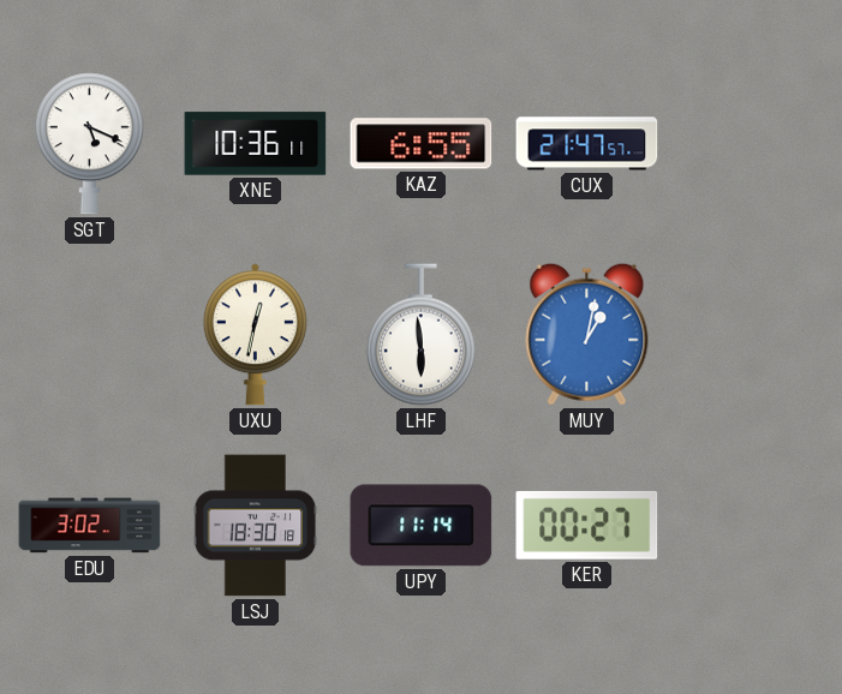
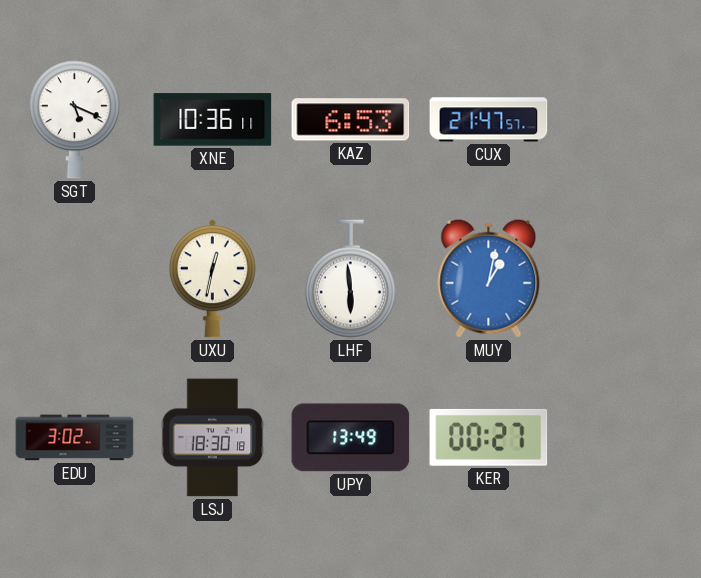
KAZ: 6:55 -> 6:53
UPY: 11:14 -> 13:49
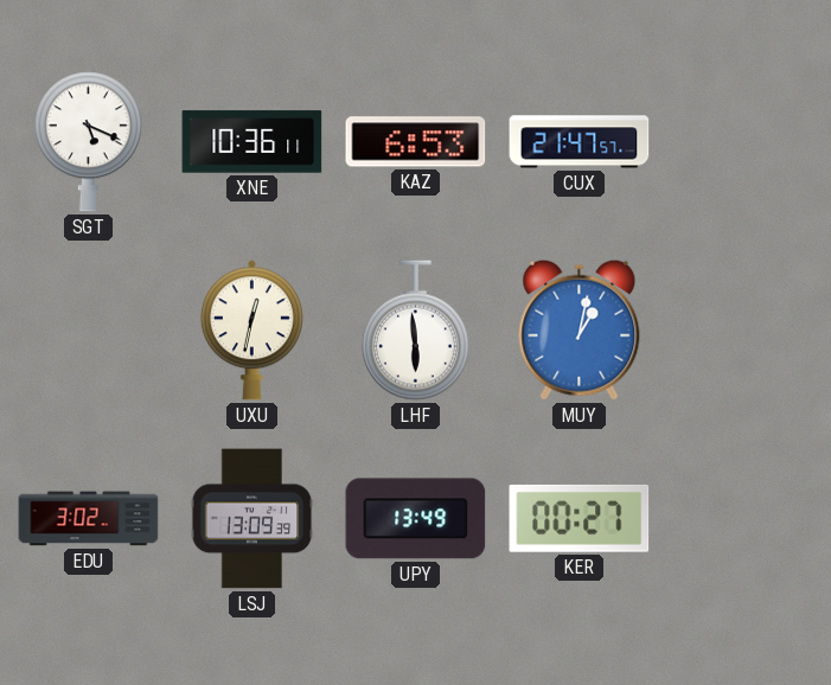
LSJ: 18:30 -> 13:09
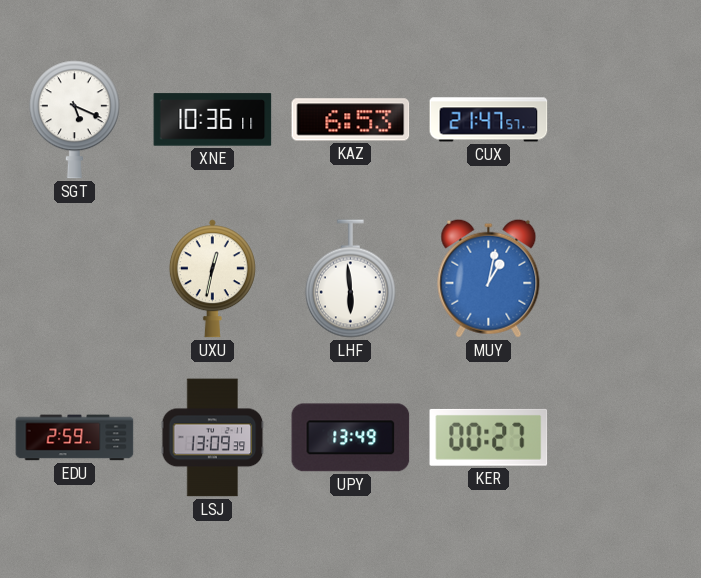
EDU: 3:02 -> 2:59
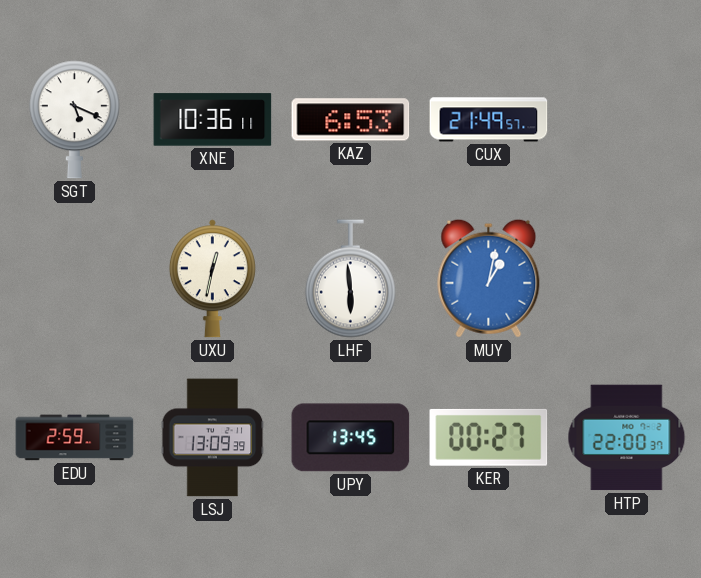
CUX: 21:47 -> 21:49
UPY: 13:49 -> 13:45
HTP: none -> 22:00
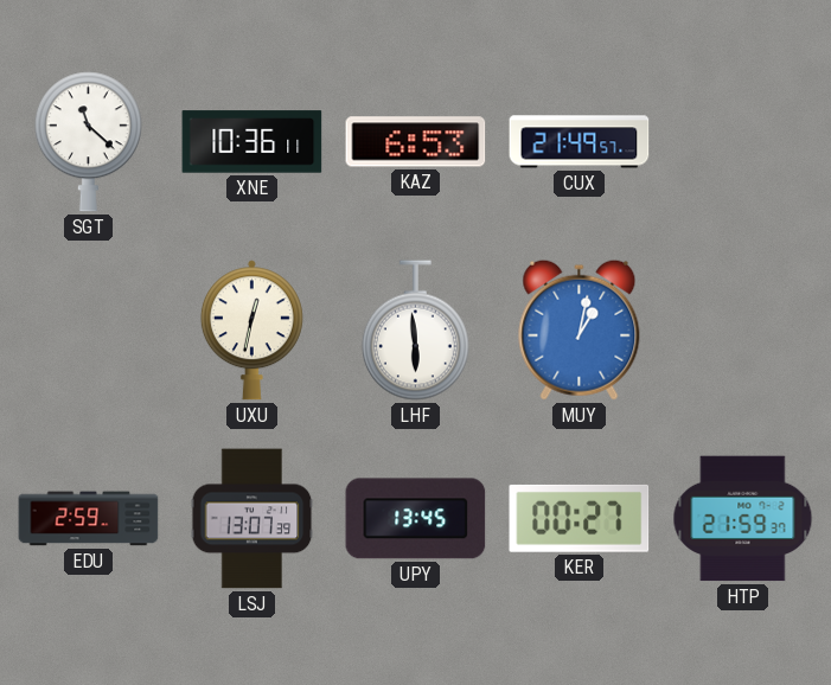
SGT: 5:19 -> 11:22
LSJ: 13:09 -> 13:07
HTP: 22:00 -> 21:59
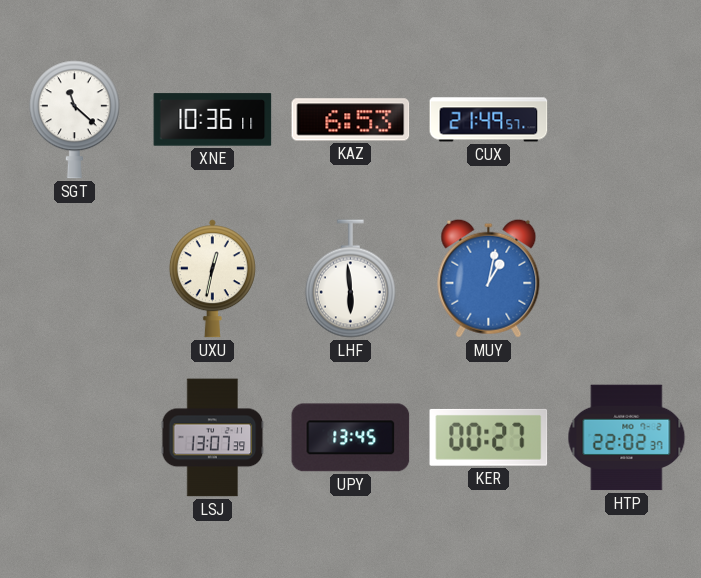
EDU: 2:59 -> none
HTP: 21:59 -> 22:02
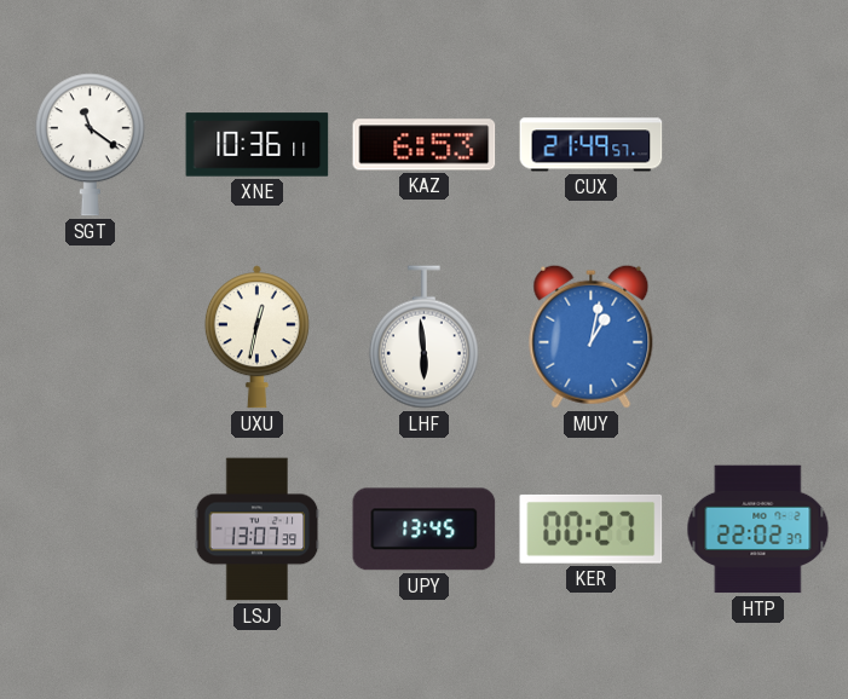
SGT: 11:22 -> 11:21
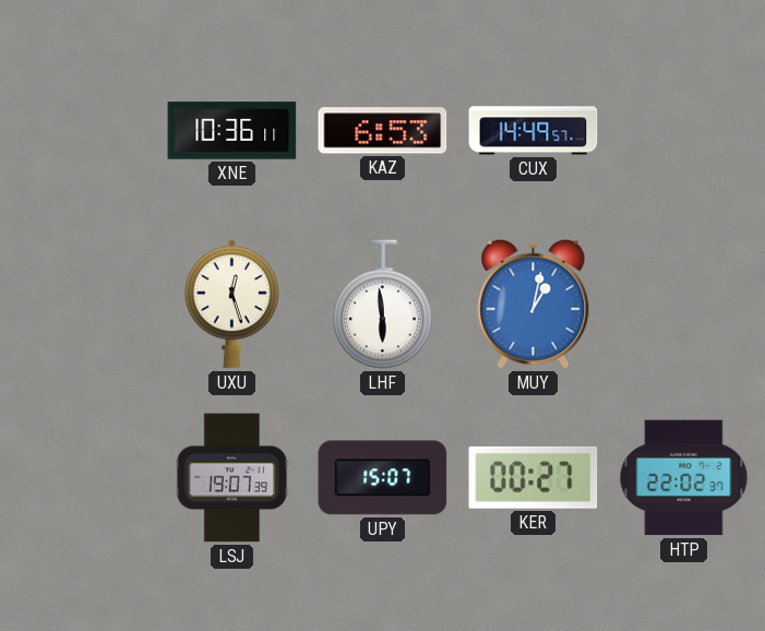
SGT: 11:21 -> none
CUX: 21:49 -> 14:49
UXU: 12:32 -> 12:27
LSJ: 13:07 -> 19:07
UPY: 13:45 -> 15:07
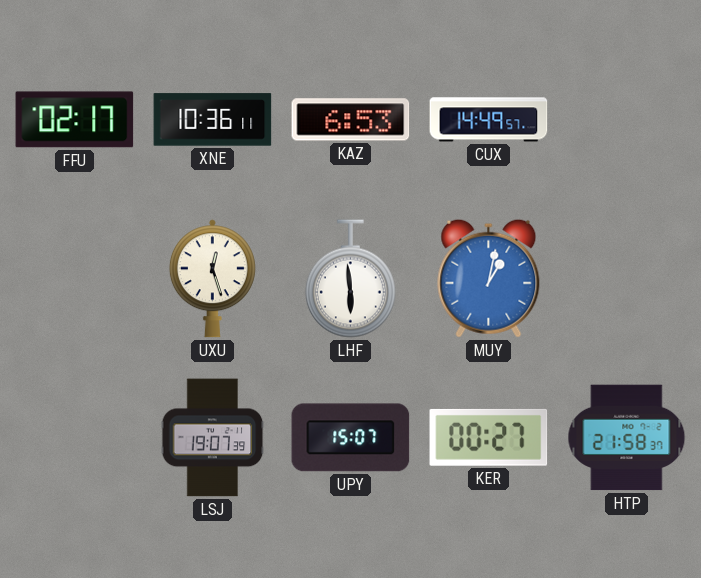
FFU: none -> 02:17
HTP: 22:02 -> 21:58
